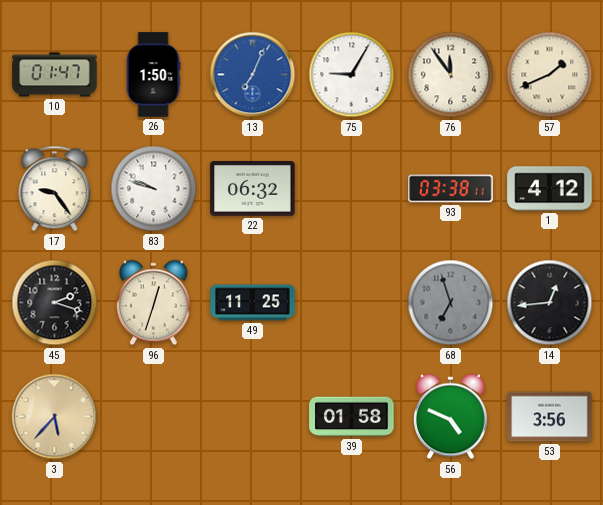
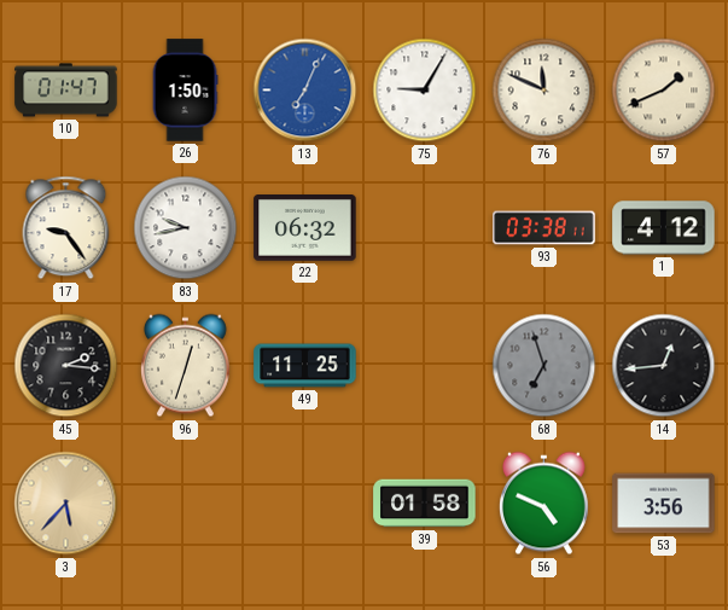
76: 11:54 -> 11:49
83: 9:48 -> 9:43
45: 2:18 -> 2:16
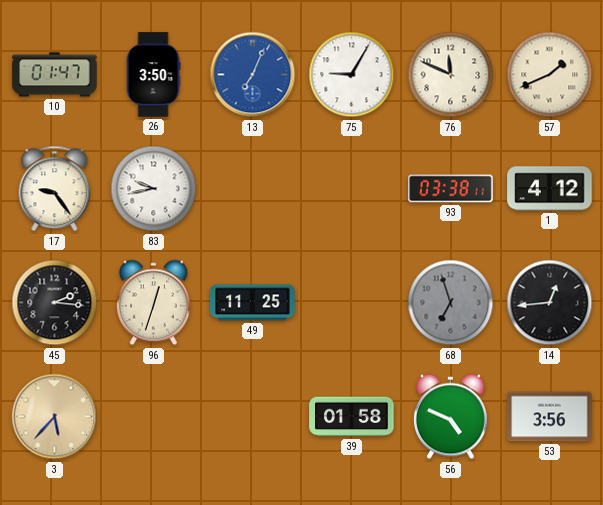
26: 1:50 -> 3:50
22: 06:32 -> none
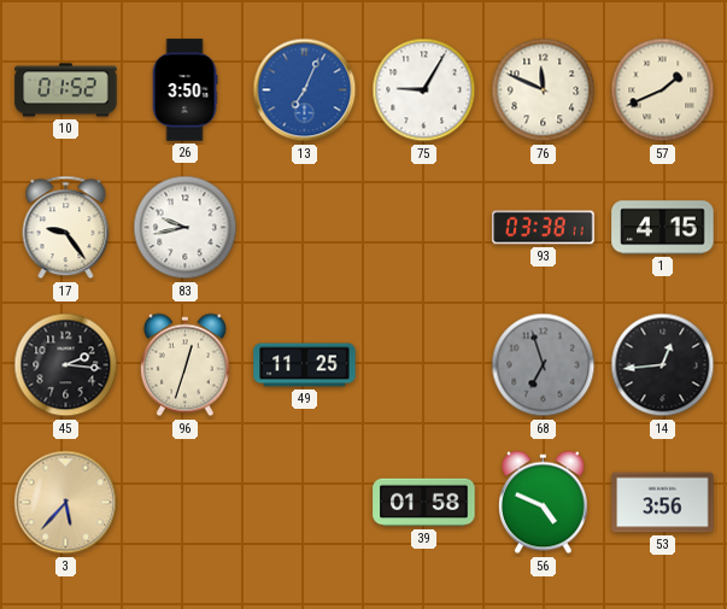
10: 01:47 -> 01:52
1: 4:12 -> 4:15
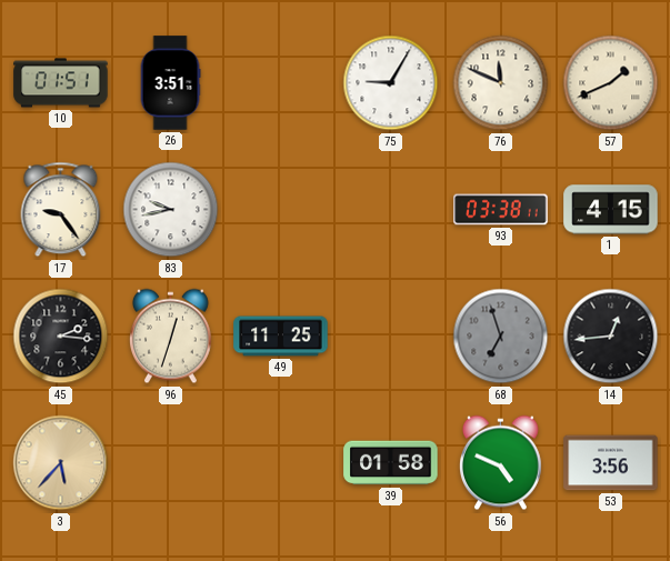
10: 01:52 -> 01:51
26: 3:50 -> 3:51
13: 7:04 -> none
